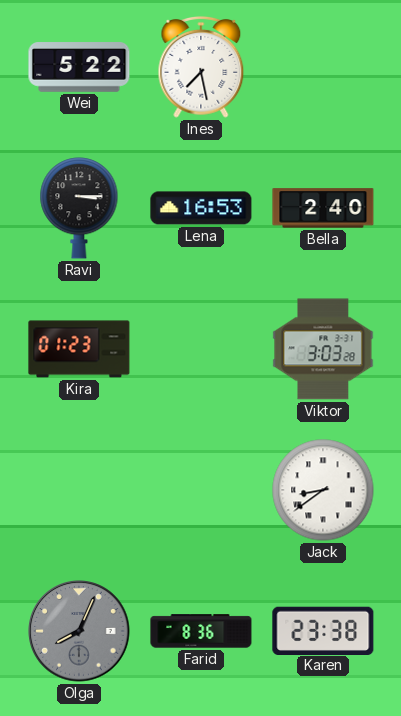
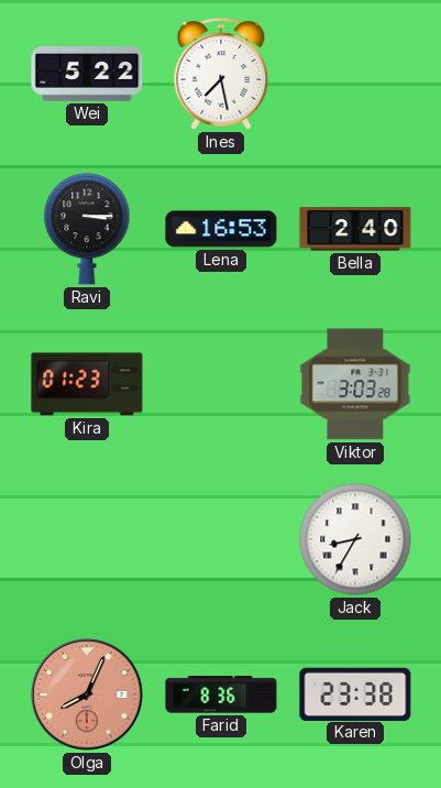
Jack: 8:39 -> 8:35
Olga dial: grey -> salmon
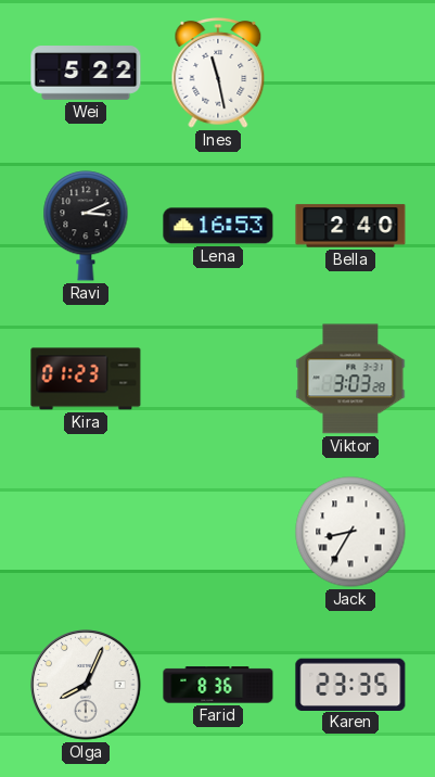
Ines: 7:28 -> 11:28
Ravi: 3:15 -> 3:11
Olga dial: salmon -> white
Karen: 23:38 -> 23:35
